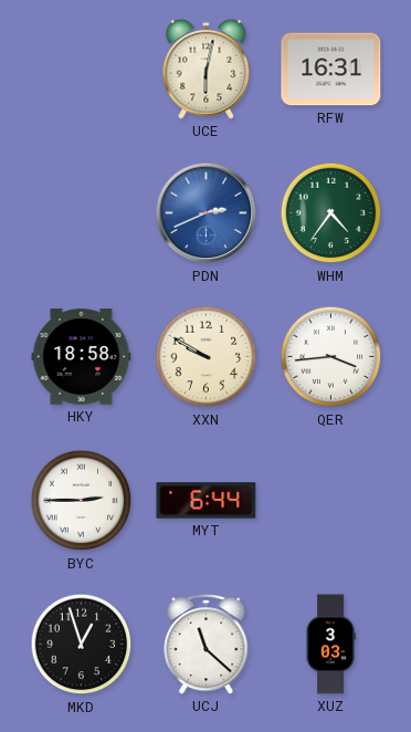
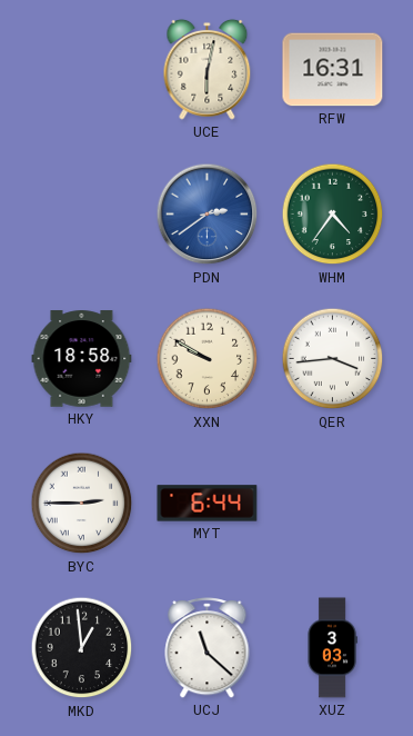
PDN: 2:41 -> 2:39
MKD: 12:57 -> 12:59
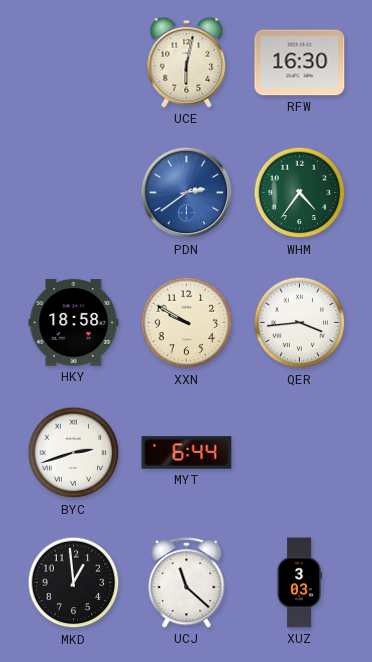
RFW: 16:31 -> 16:30
BYC: 2:45 -> 2:42
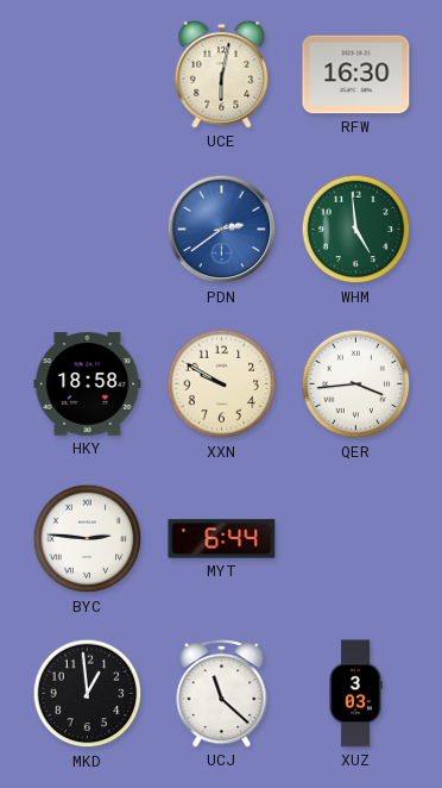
WHM: 4:36 -> 4:59
BYC: 2:42 -> 2:46
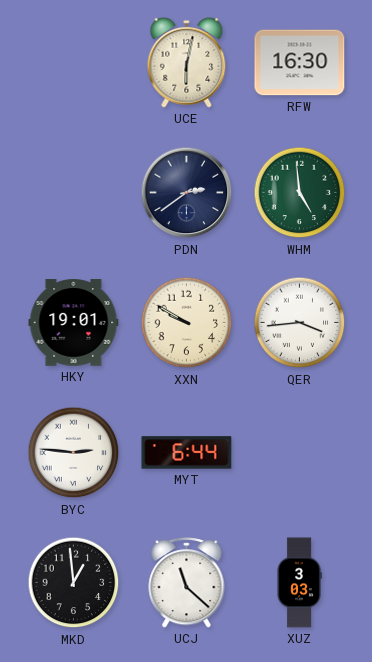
PDN dial: blue -> navy
HKY: 18:58 -> 19:01
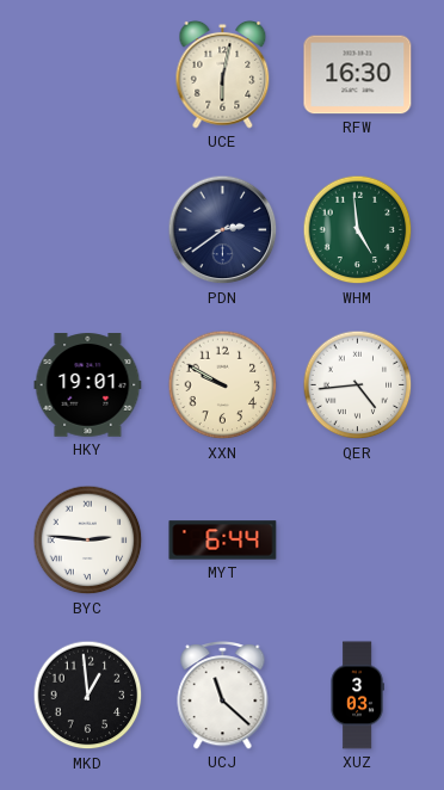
QER: 3:44 -> 4:44
